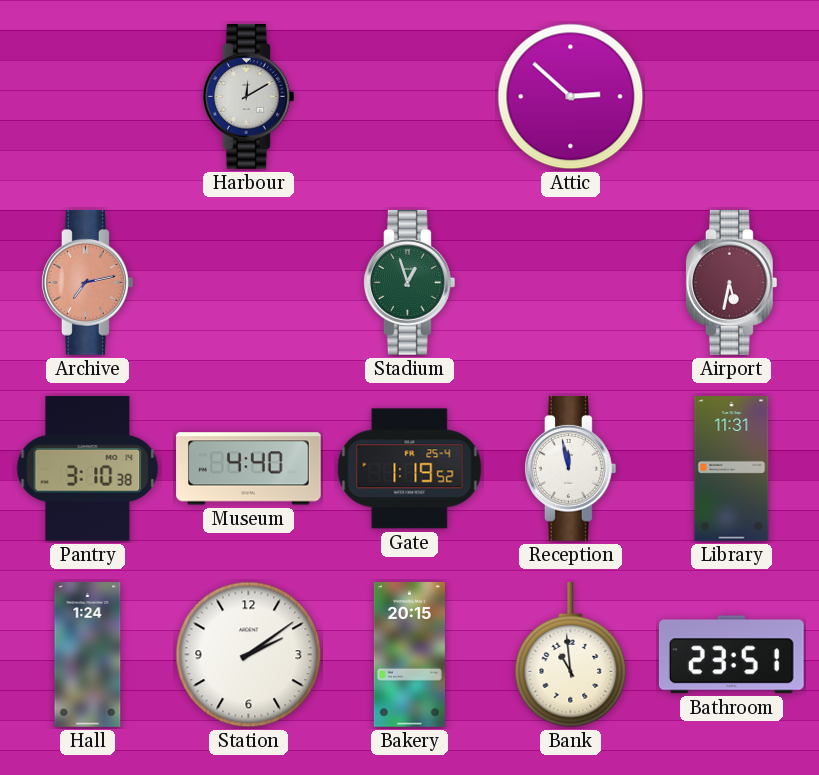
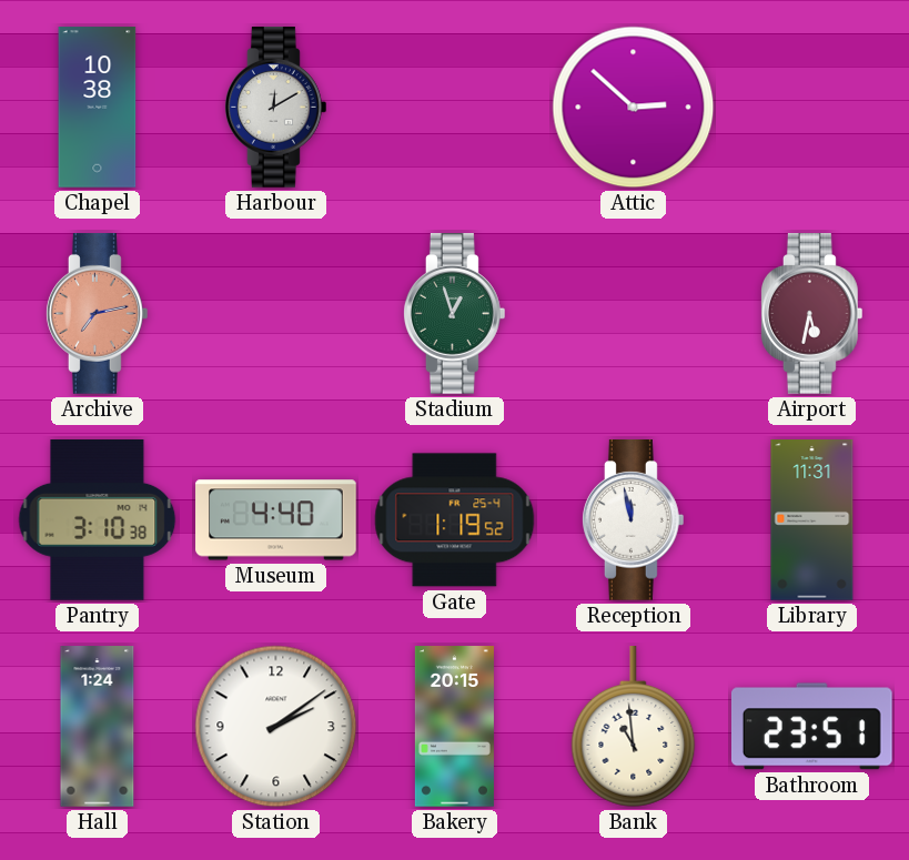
Chapel: none -> 10:38
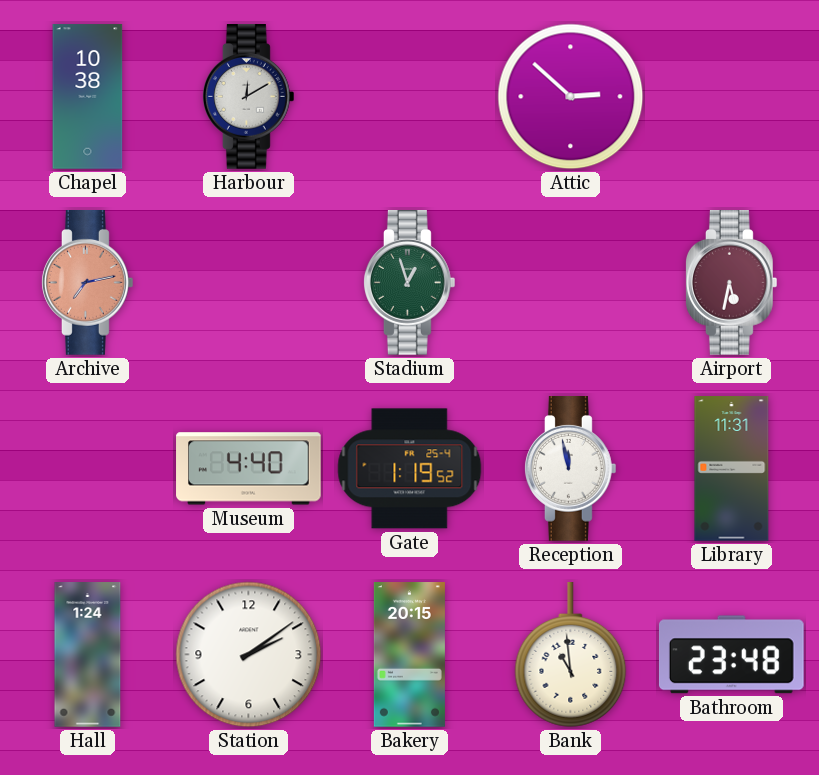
Pantry: 3:10 -> none
Bathroom: 23:51 -> 23:48
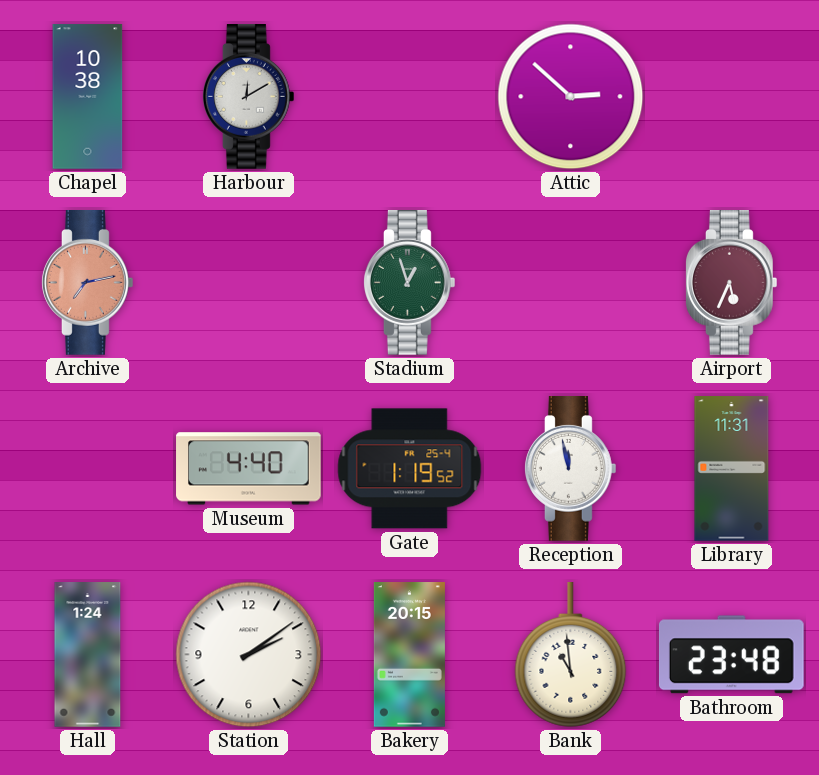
Airport: 5:32 -> 5:34
